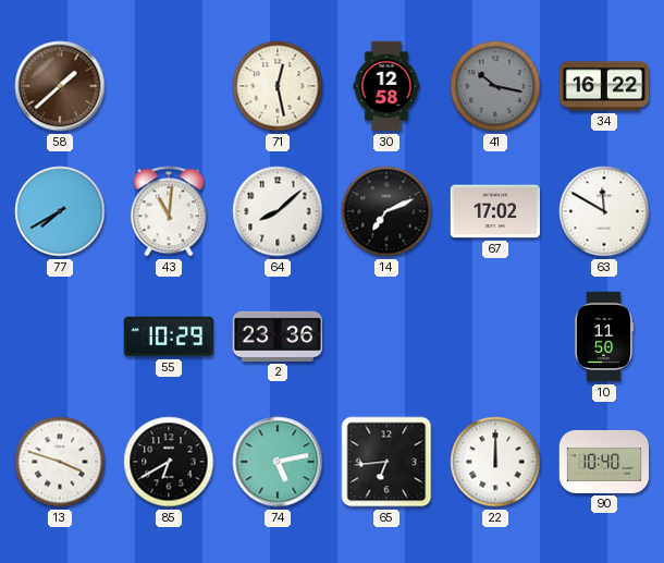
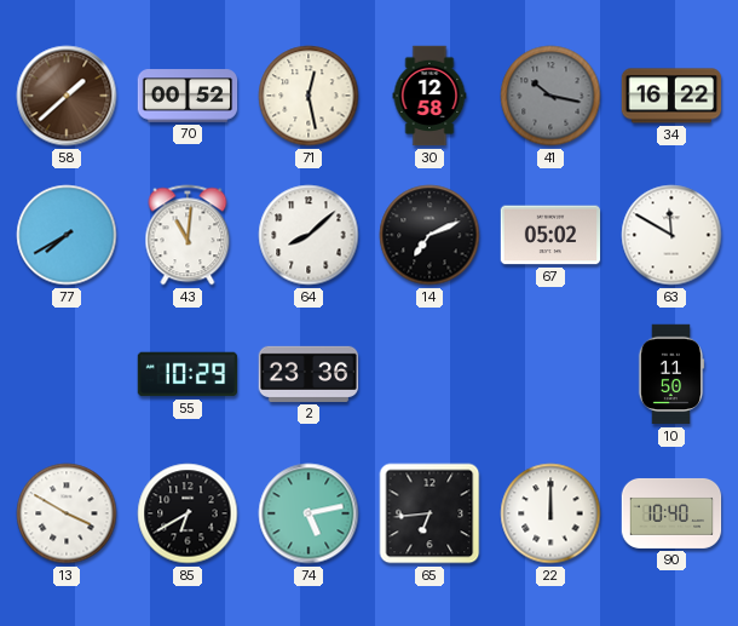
70: none -> 00:52
67: 17:02 -> 05:02
13: 3:48 -> 3:50
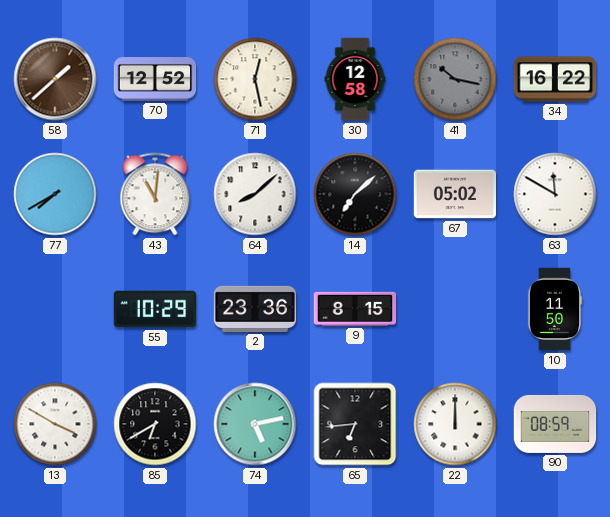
70: 00:52 -> 12:52
14: 7:11 -> 7:08
9: none -> 8:15
90: 10:40 -> 08:59
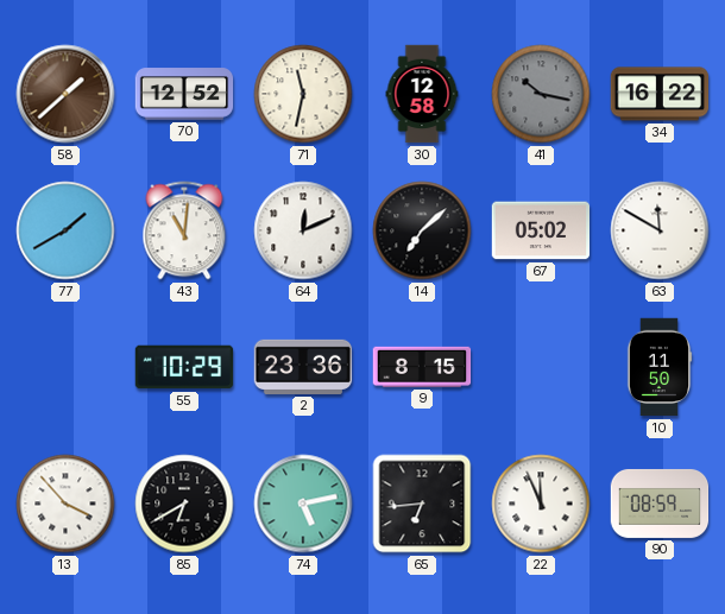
71: 12:28 -> 11:32
77: 7:40 -> 1:40
64: 8:08 -> 12:11
13: 3:50 -> 3:53
22: 12:00 -> 11:56
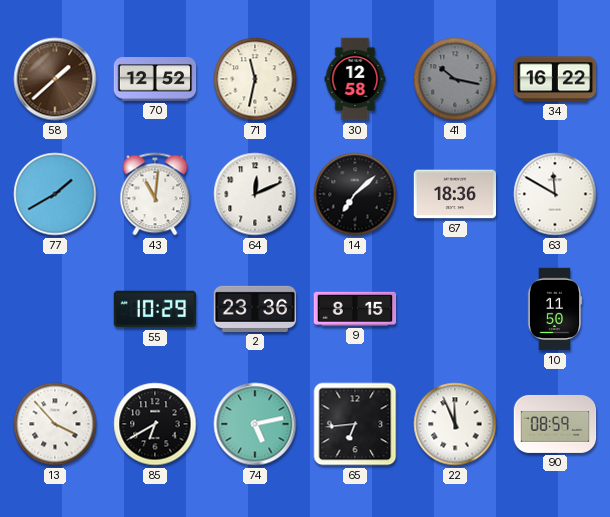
67: 05:02 -> 18:36
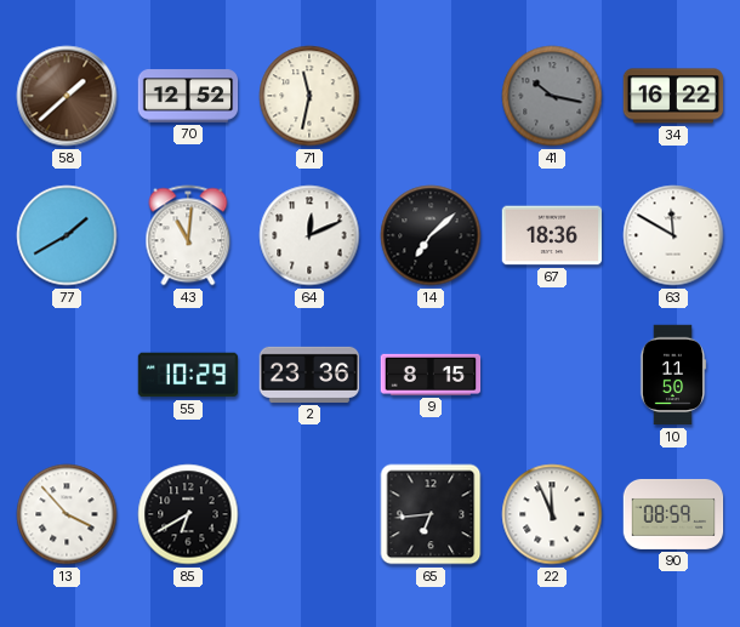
30: 12:58 -> none
74: 5:13 -> none
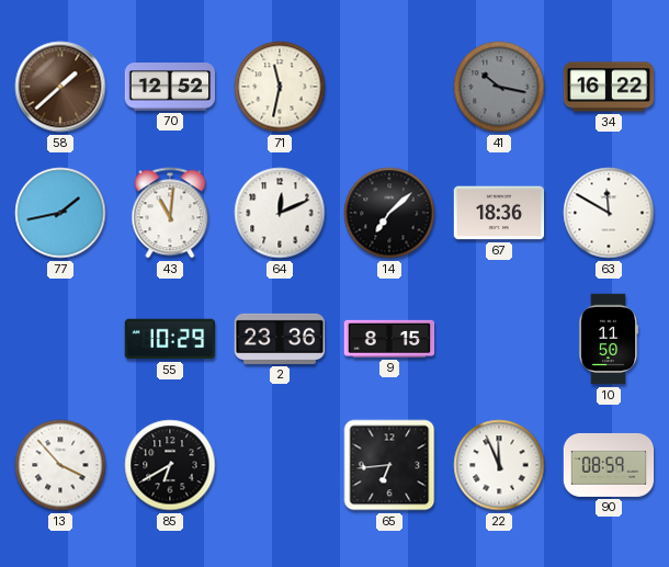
77: 1:40 -> 1:43
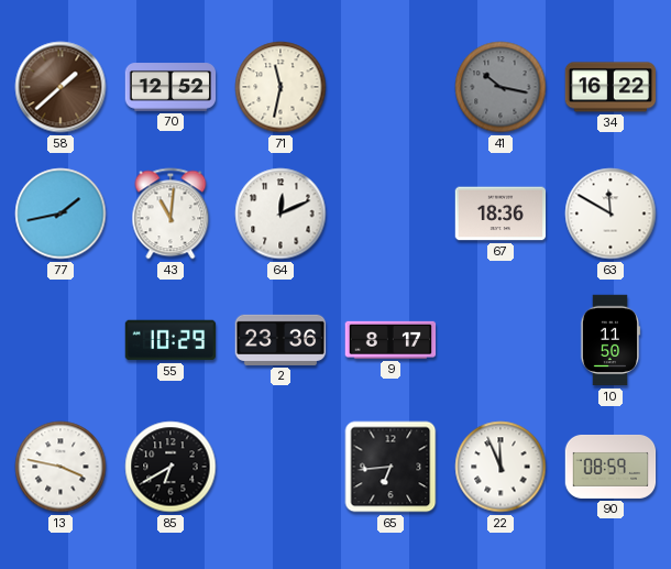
14: 7:08 -> none
9: 8:15 -> 8:17
13: 3:53 -> 3:47
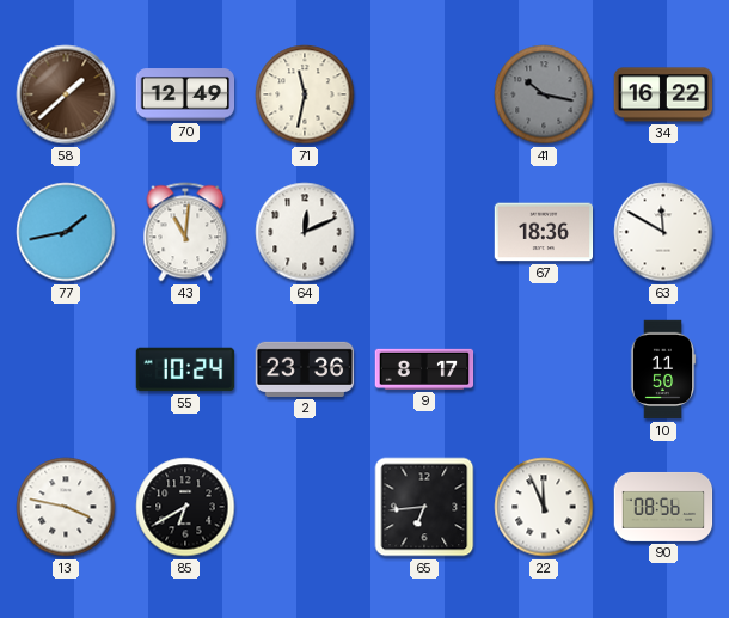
70: 12:52 -> 12:49
55: 10:29 -> 10:24
90: 08:59 -> 08:56
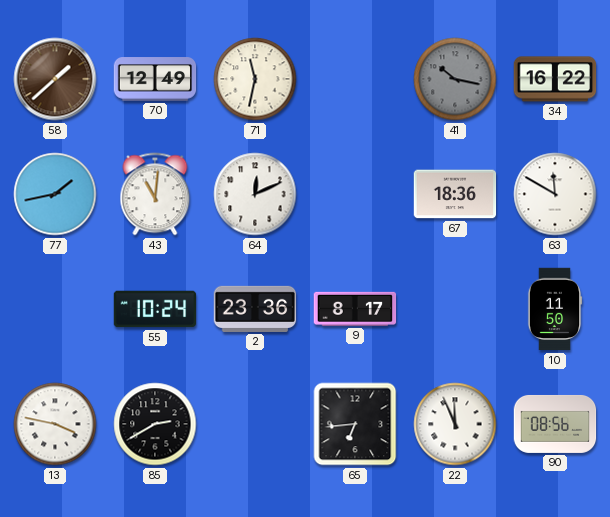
85: 6:40 -> 2:40
